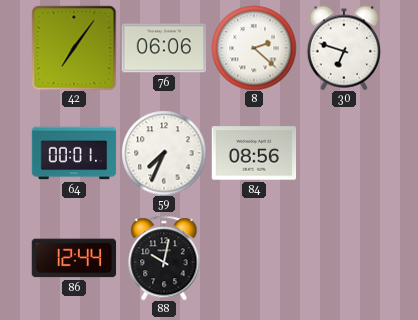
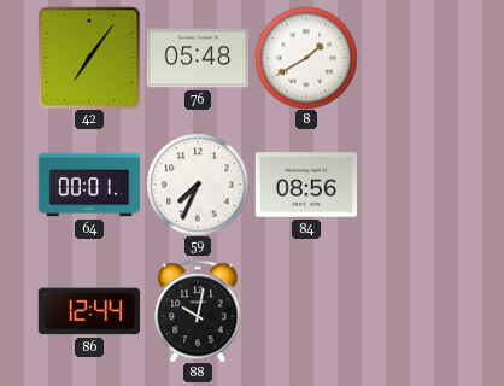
76: 06:06 -> 05:48
8: 2:22 -> 1:40
30: 6:48 -> none
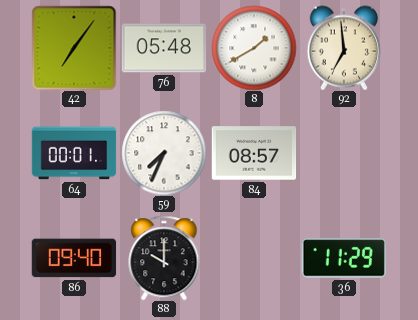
92: none -> 6:59
84: 08:56 -> 08:57
86: 12:44 -> 09:40
88: 10:02 -> 10:00
36: none -> 11:29
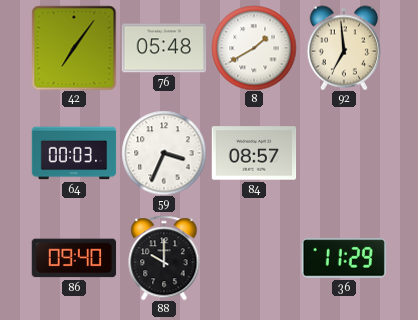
64: 00:01 -> 00:03
59: 7:34 -> 3:34
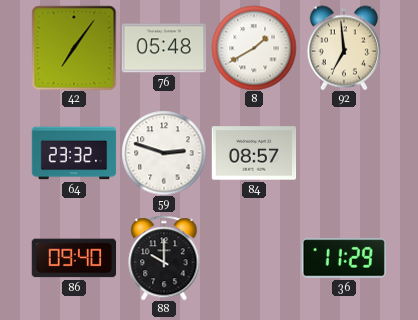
64: 00:03 -> 23:32
59: 3:34 -> 2:48
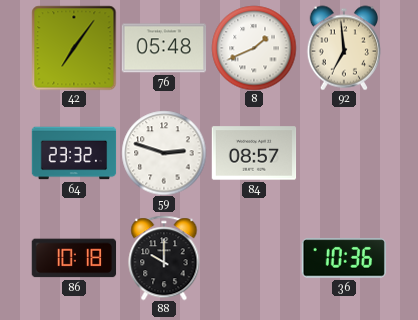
8: 1:40 -> 1:41
86: 09:40 -> 10:18
36: 11:29 -> 10:36
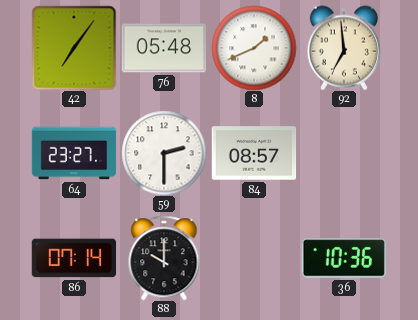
64: 23:32 -> 23:27
59: 2:48 -> 2:30
86: 10:18 -> 07:14
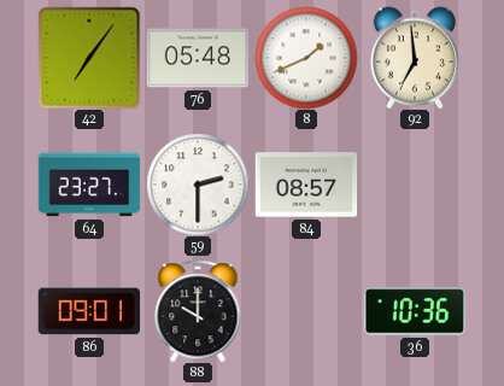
86: 07:14 -> 09:01
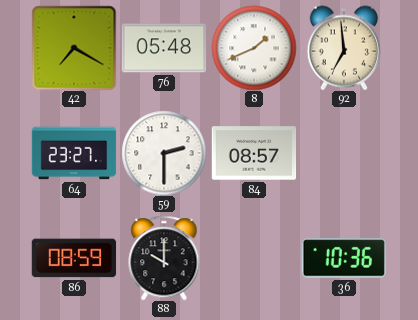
42: 7:06 -> 7:20
86: 09:01 -> 08:59
